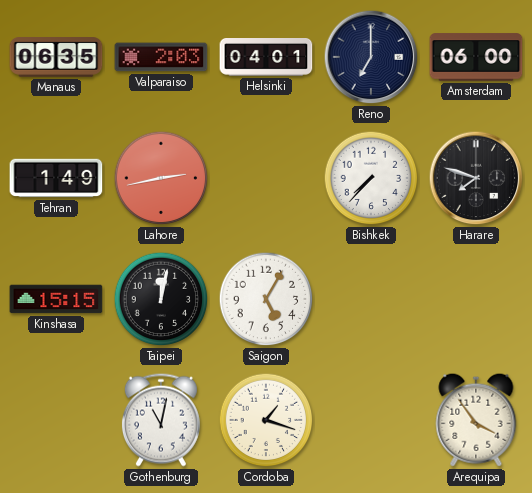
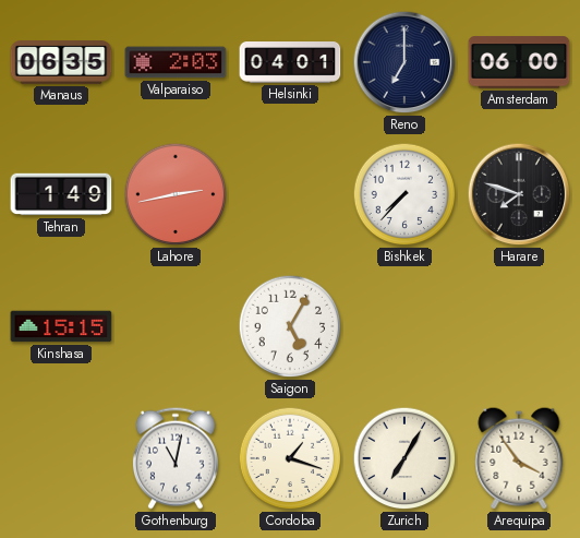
Taipei: 12:02 -> none
Zurich: none -> 7:05
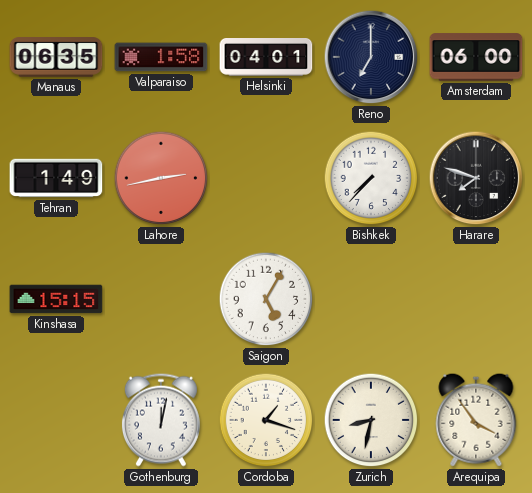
Valparaiso: 2:03 -> 1:58
Gothenburg: 11:02 -> 12:02
Zurich: 7:05 -> 8:32
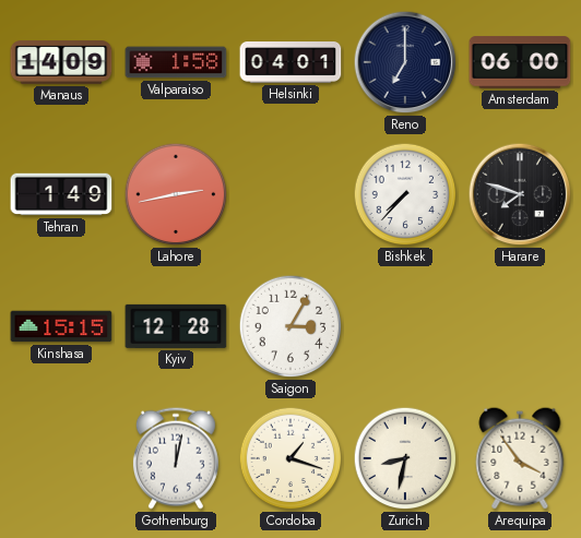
Manaus: 06:35 -> 14:09
Kyiv: none -> 12:28
Saigon: 5:05 -> 3:05
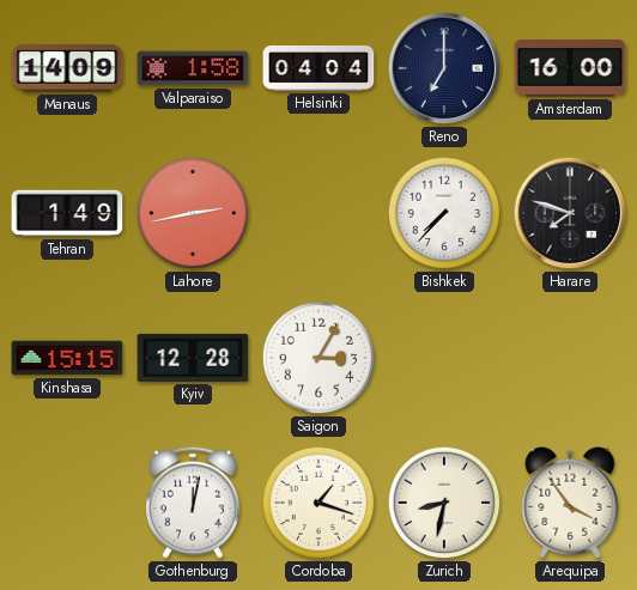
Helsinki: 04:01 -> 04:04
Amsterdam: 06:00 -> 16:00
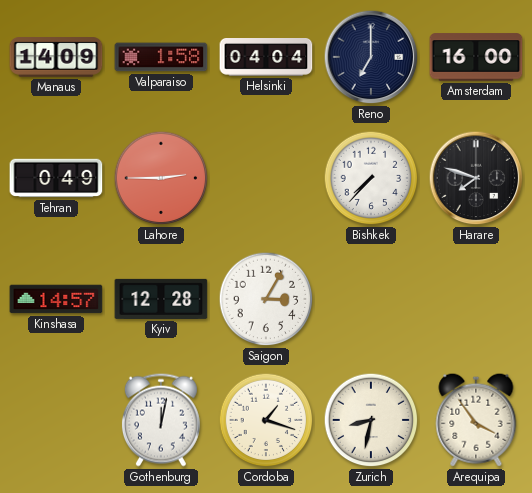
Tehran: 1:49 -> 0:49
Lahore: 2:43 -> 2:45
Kinshasa: 15:15 -> 14:57
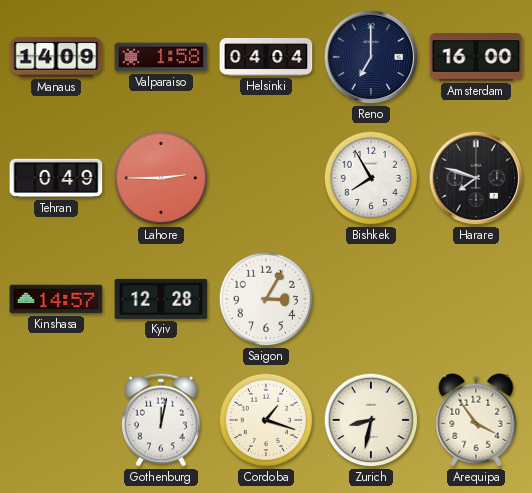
Bishkek: 7:37 -> 7:55
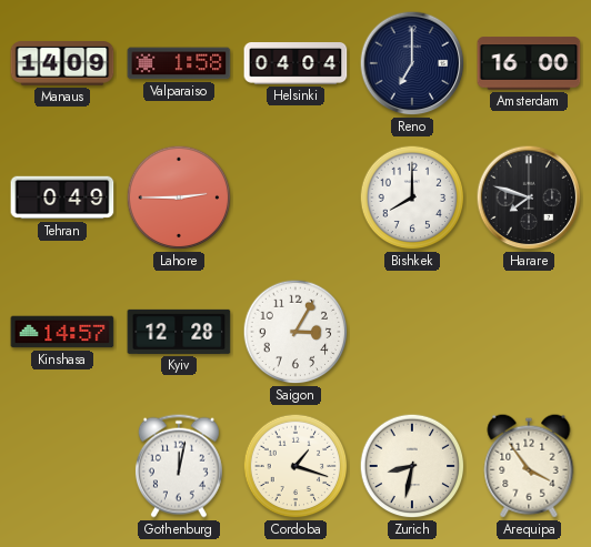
Bishkek: 7:55 -> 8:00
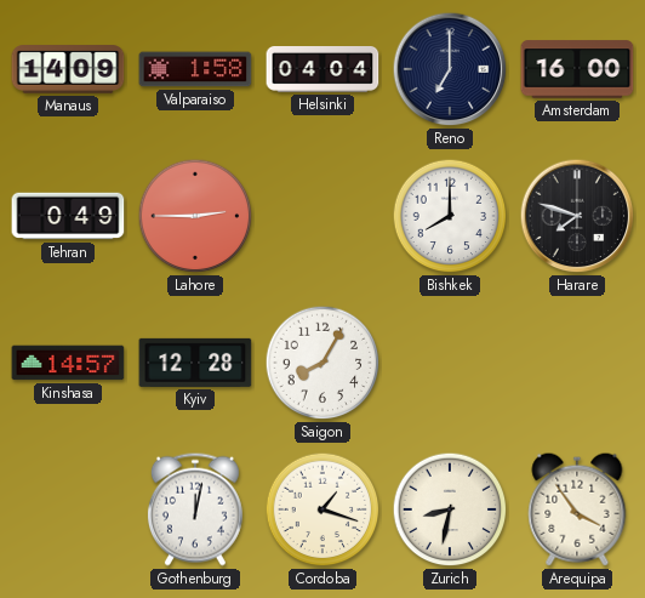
Saigon: 3:05 -> 8:05
